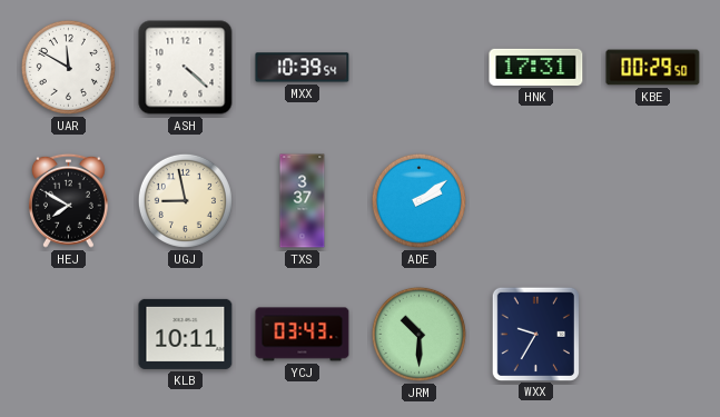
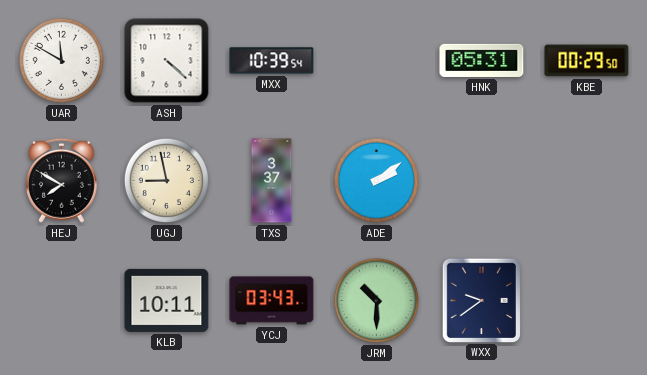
HNK: 17:31 -> 05:31
WXX: 9:35 -> 9:39
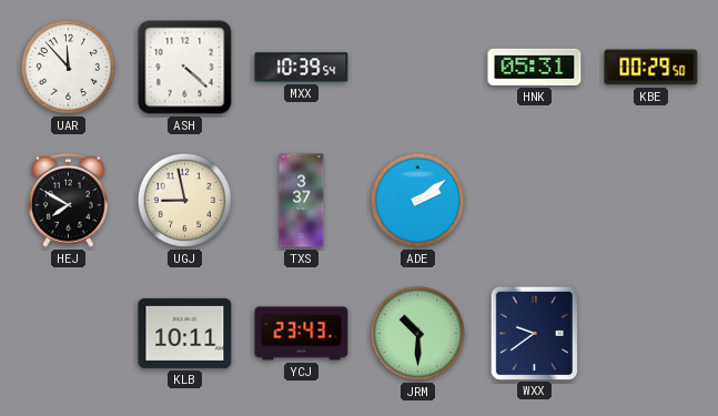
UAR: 11:50 -> 11:53
YCJ: 03:43 -> 23:43
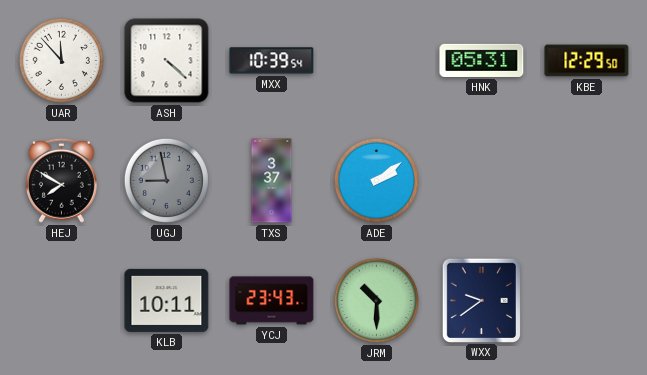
KBE: 00:29 -> 12:29
UGJ dial: cream -> grey
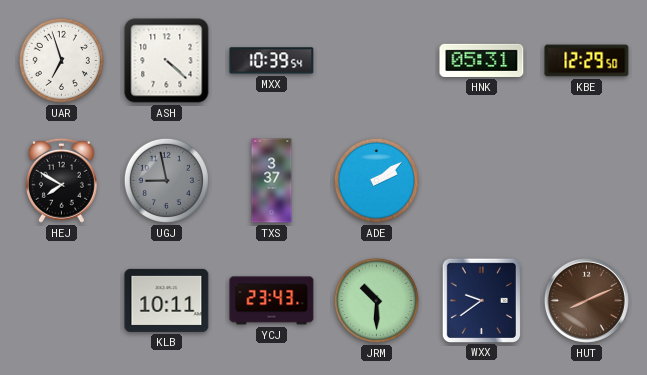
UAR: 11:53 -> 6:57
HUT: none -> 8:11
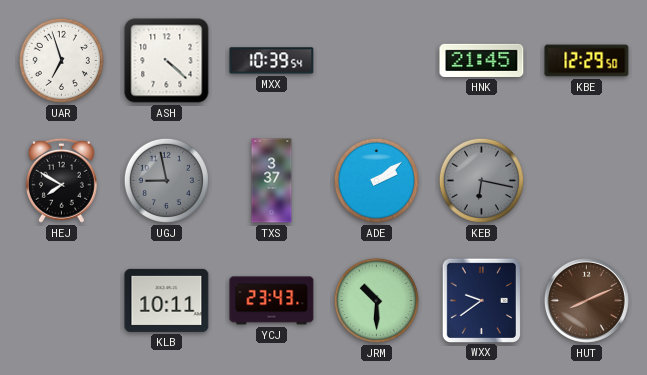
HNK: 05:31 -> 21:45
KEB: none -> 6:17
